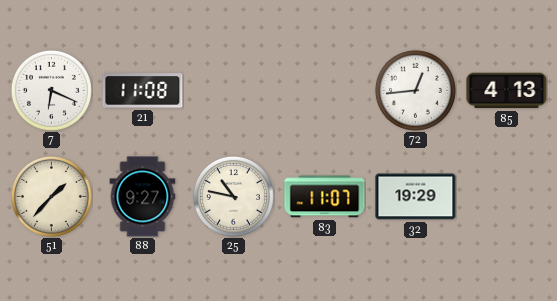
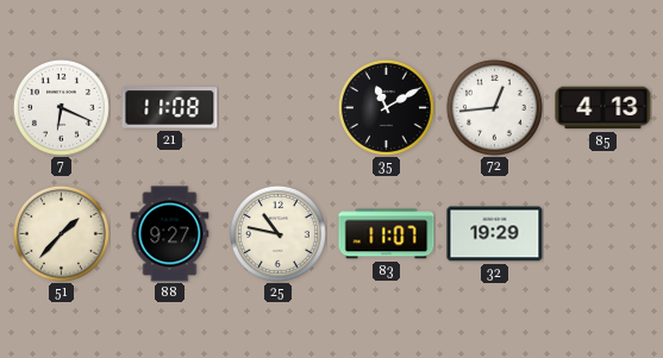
35: none -> 11:10
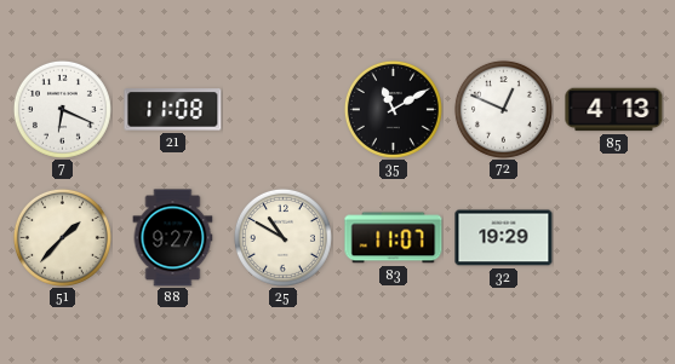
72: 12:44 -> 12:49
25: 10:47 -> 10:50
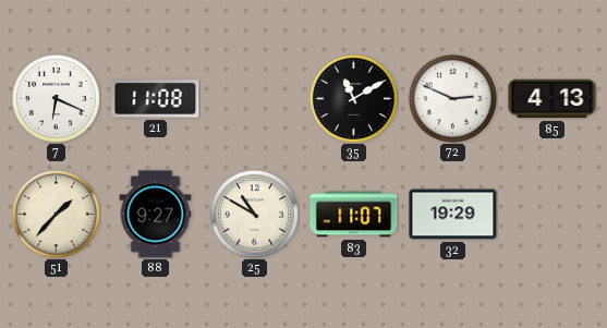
72: 12:49 -> 2:49
